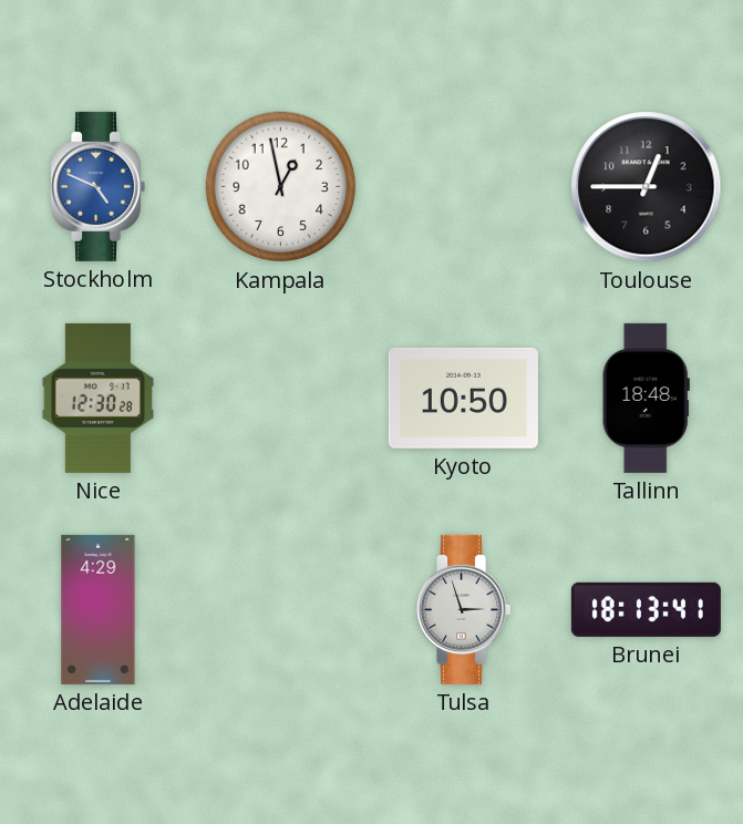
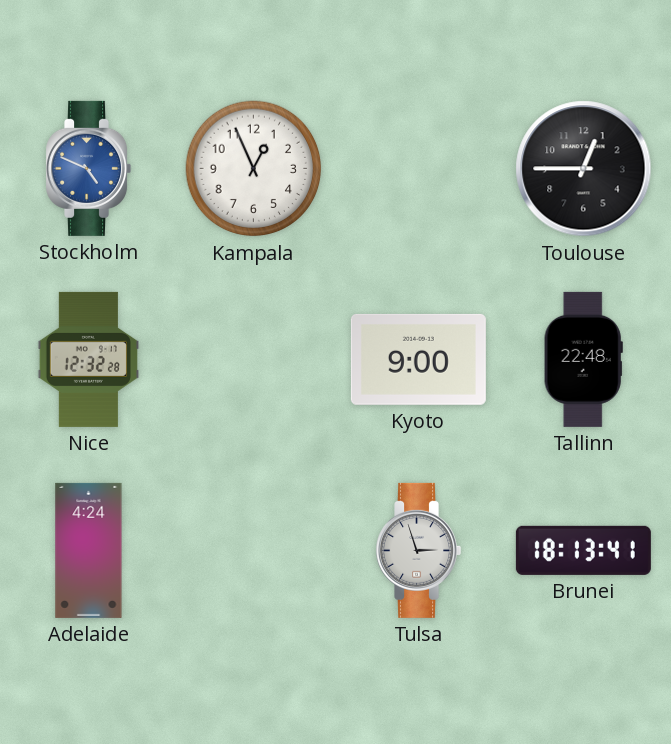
Kampala: 12:58 -> 12:56
Nice: 12:30 -> 12:32
Kyoto: 10:50 -> 9:00
Tallinn: 18:48 -> 22:48
Adelaide: 4:29 -> 4:24
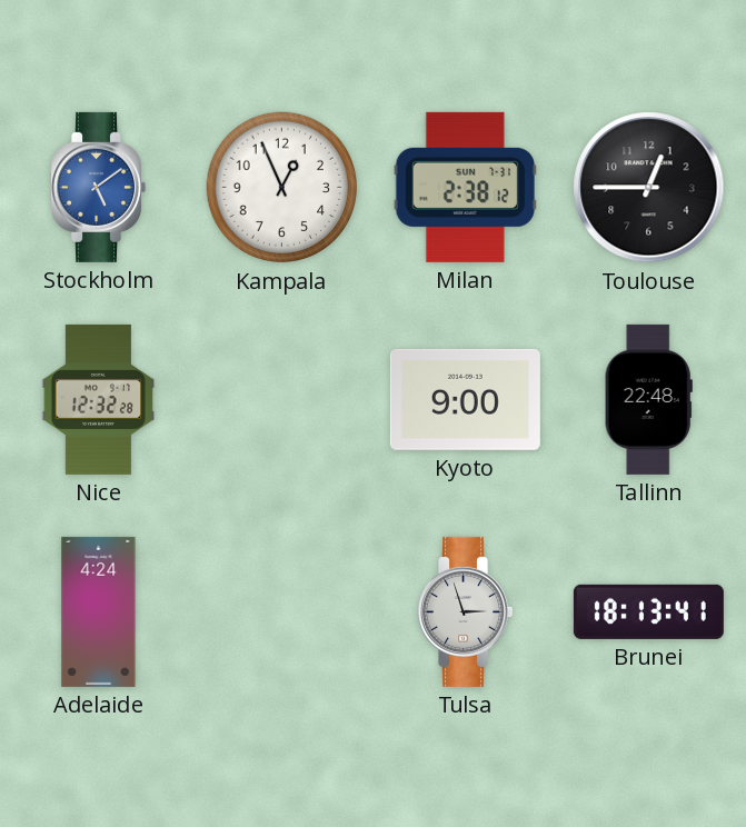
Stockholm: 4:49 -> 5:09
Milan: none -> 2:38
